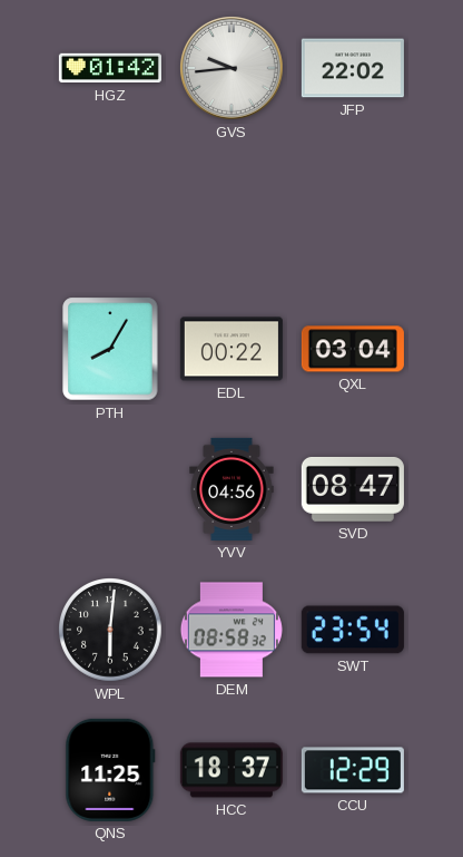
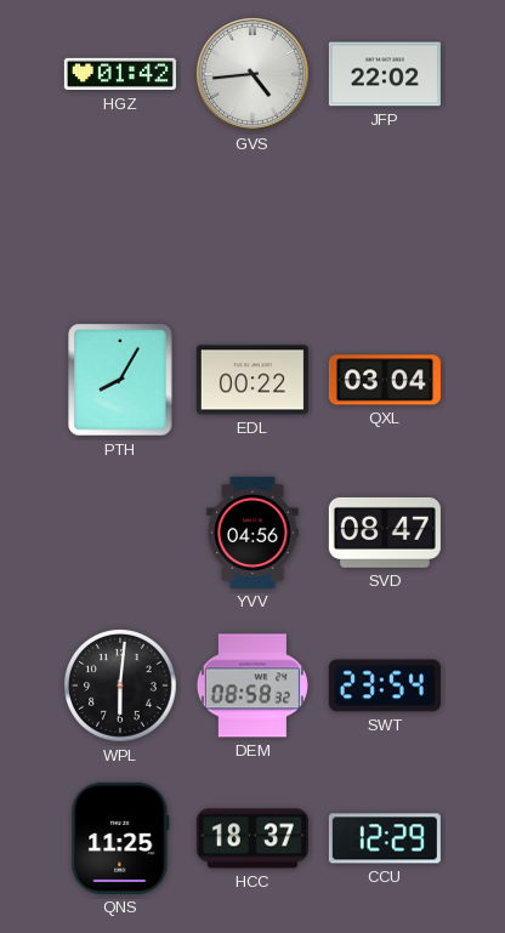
GVS: 9:44 -> 4:44
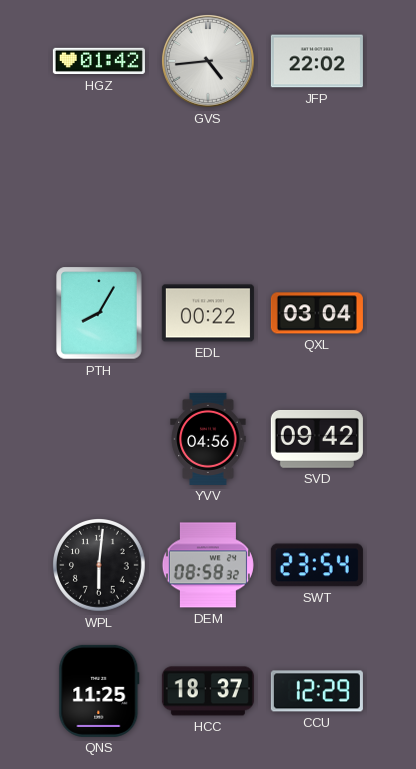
SVD: 08:47 -> 09:42
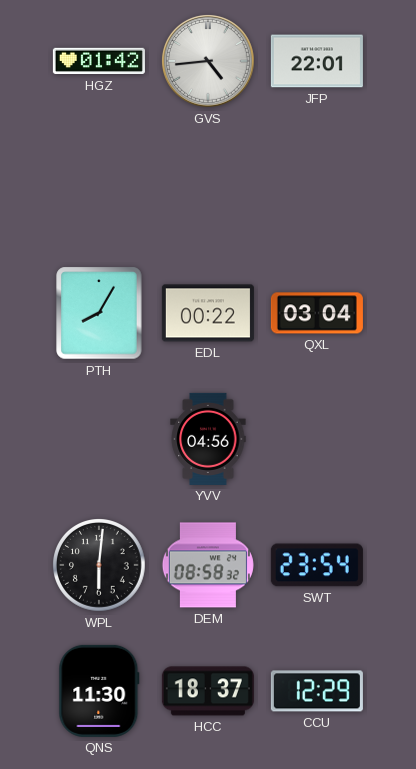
JFP: 22:02 -> 22:01
SVD: 09:42 -> none
QNS: 11:25 -> 11:30
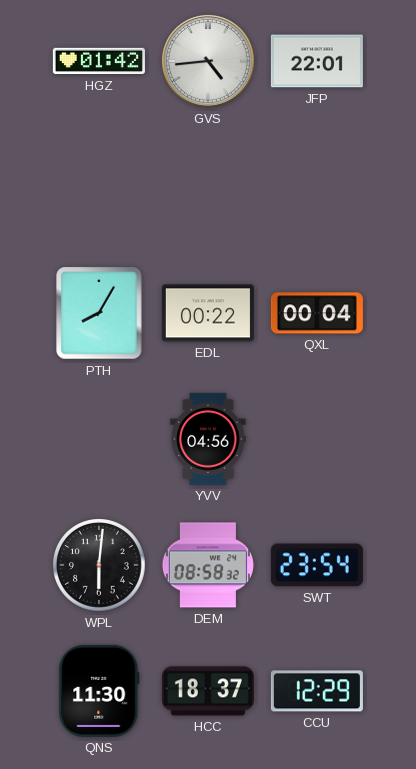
QXL: 03:04 -> 00:04
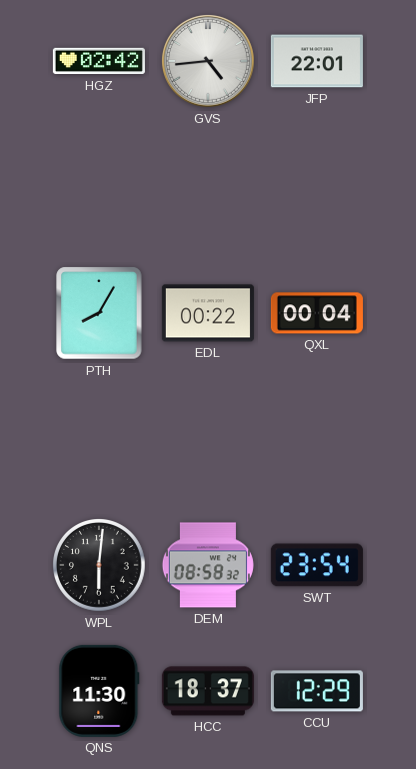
HGZ: 01:42 -> 02:42
YVV: 04:56 -> none
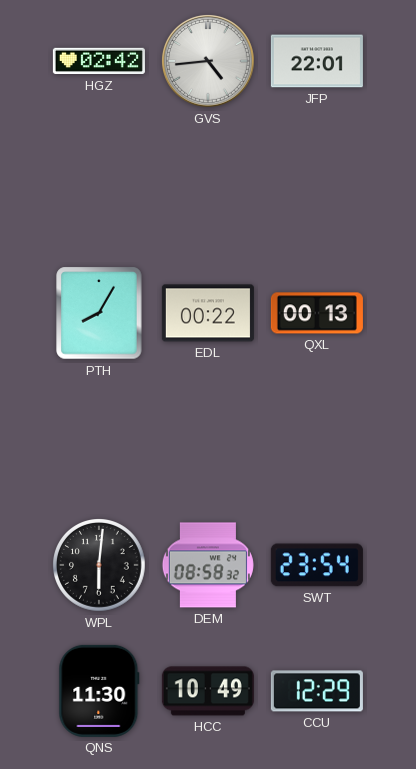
QXL: 00:04 -> 00:13
HCC: 18:37 -> 10:49
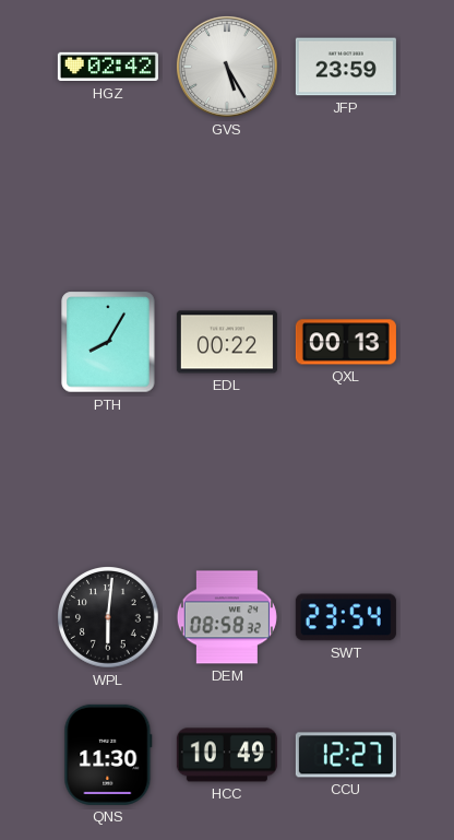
GVS: 4:44 -> 5:25
JFP: 22:01 -> 23:59
CCU: 12:29 -> 12:27
